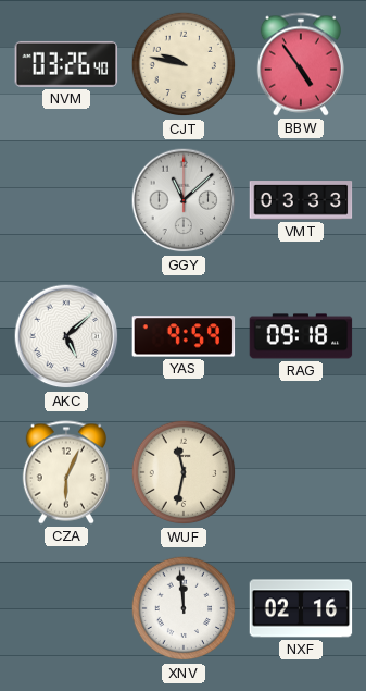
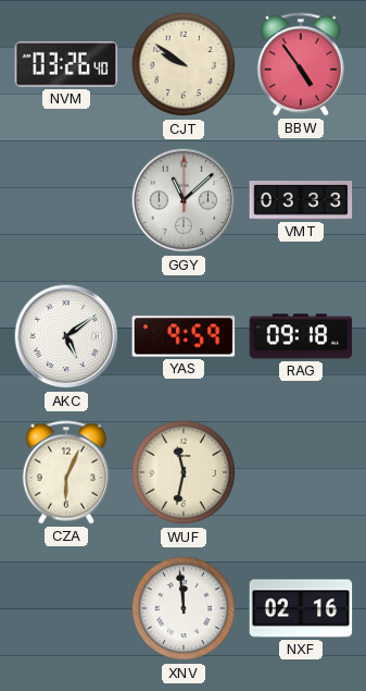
CJT: 9:47 -> 9:51
AKC: 5:08 -> 5:09
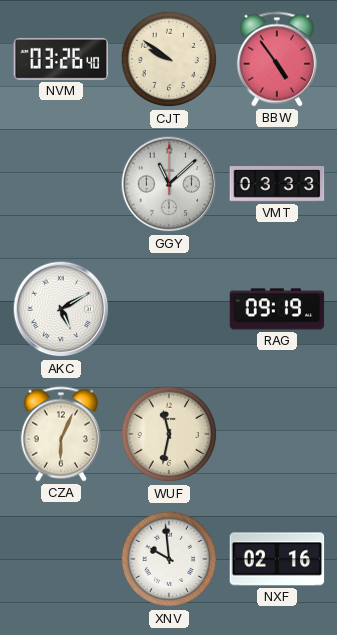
AKC: 5:09 -> 5:10
YAS: 9:59 -> none
RAG: 09:18 -> 09:19
XNV: 11:59 -> 9:59
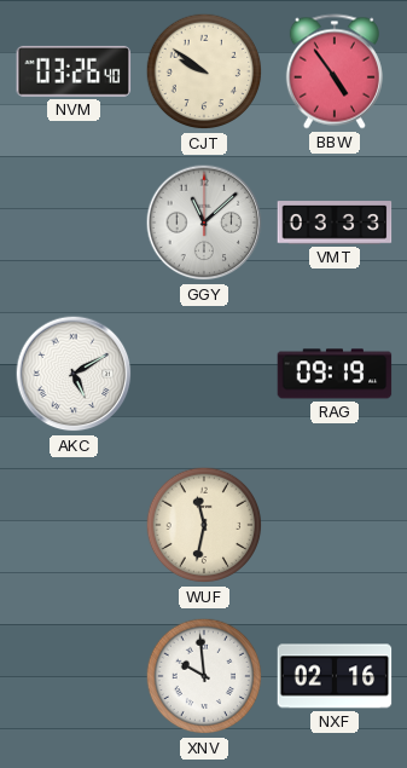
CZA: 6:04 -> none
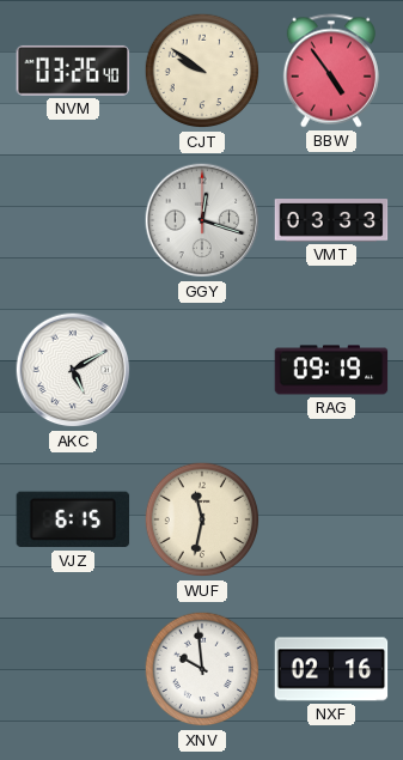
GGY: 11:08 -> 12:18
VJZ: none -> 6:15
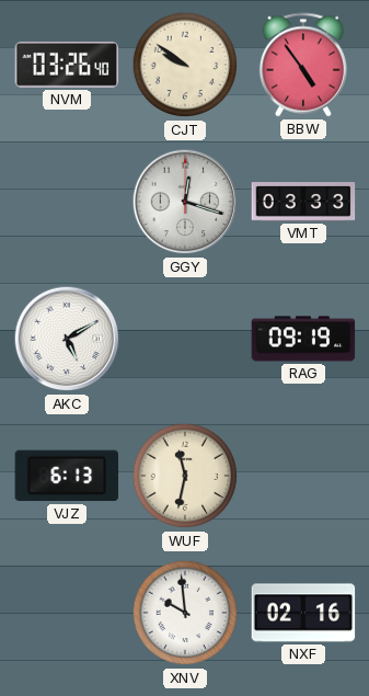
VJZ: 6:15 -> 6:13
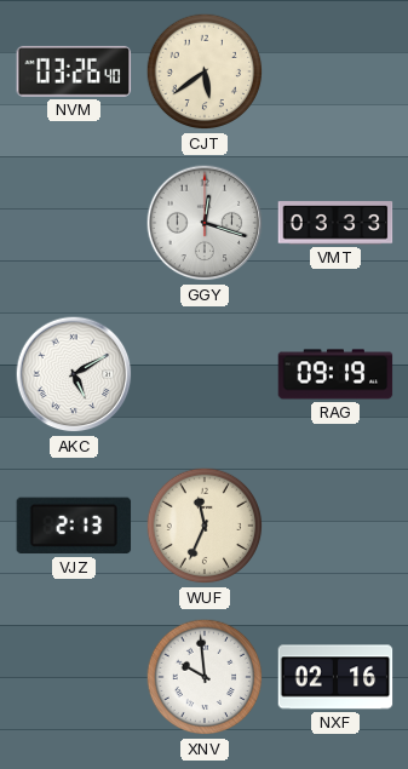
CJT: 9:51 -> 5:39
BBW: 4:54 -> none
VJZ: 6:13 -> 2:13
WUF: 11:32 -> 11:34
